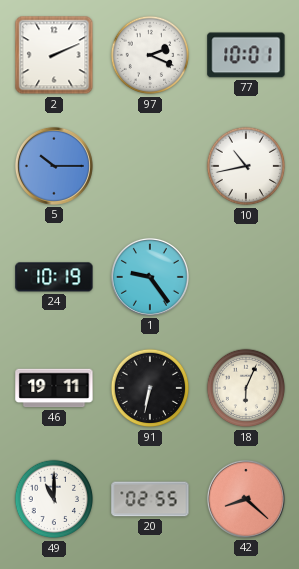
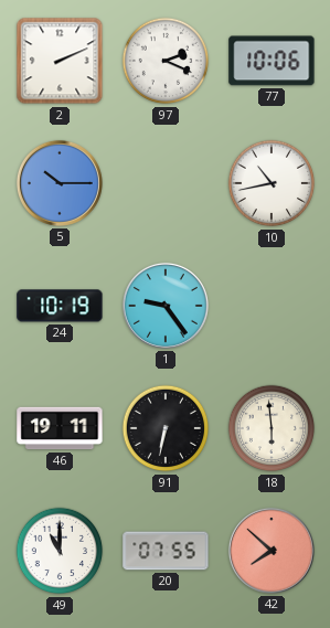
77: 10:01 -> 10:06
18: 6:04 -> 5:59
20: 02:55 -> 07:55
42: 8:22 -> 7:52
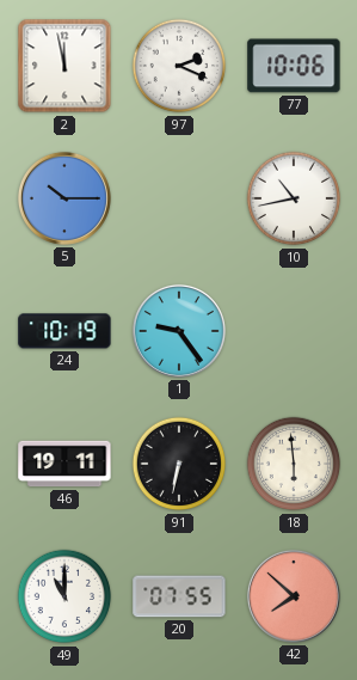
2: 2:11 -> 11:58
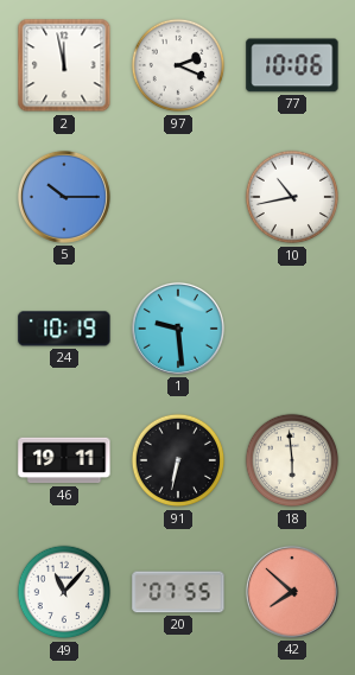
1: 9:24 -> 9:29
49: 11:00 -> 11:07
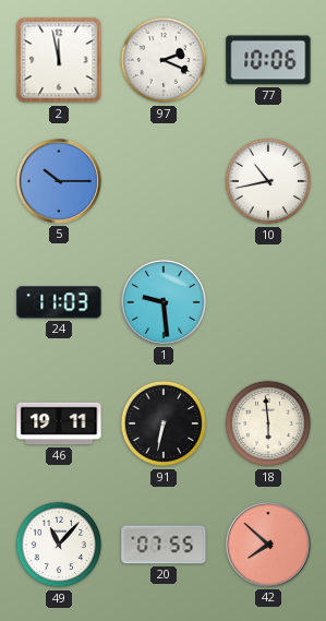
24: 10:19 -> 11:03
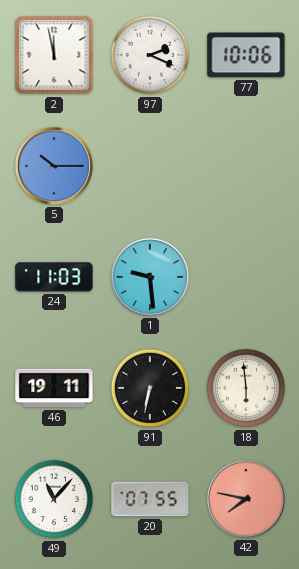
10: 10:43 -> none
42: 7:52 -> 7:47
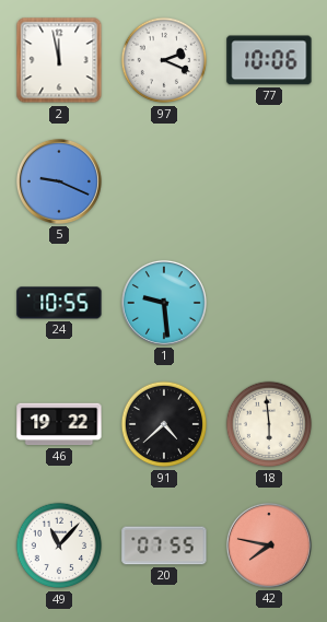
5: 10:15 -> 9:19
24: 11:03 -> 10:55
46: 19:11 -> 19:22
91: 6:32 -> 4:38
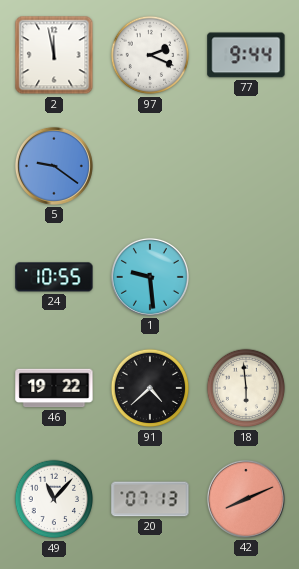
77: 10:06 -> 9:44
5: 9:19 -> 9:21
20: 07:55 -> 07:13
42: 7:47 -> 8:11
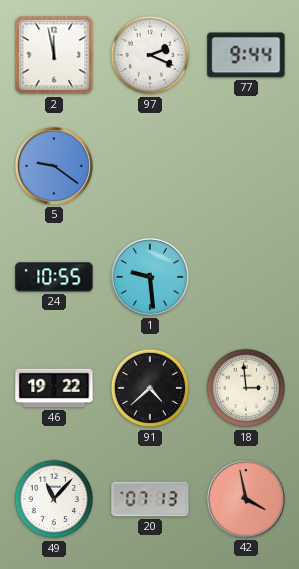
18: 5:59 -> 2:59
42: 8:11 -> 3:58
